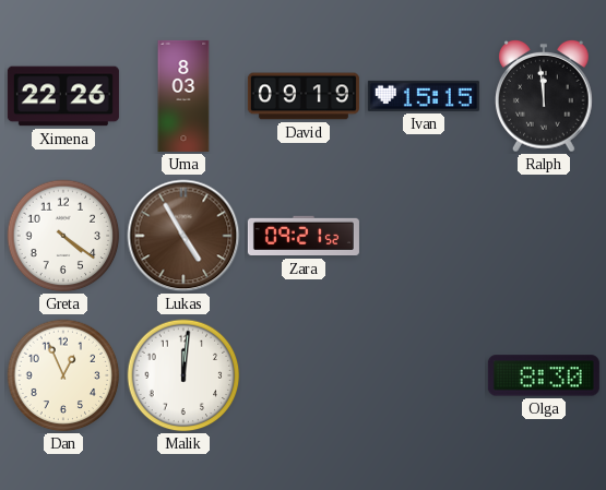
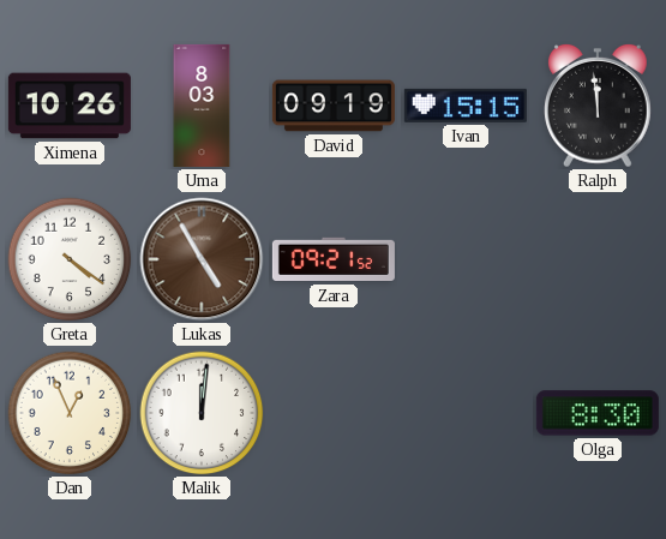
Ximena: 22:26 -> 10:26
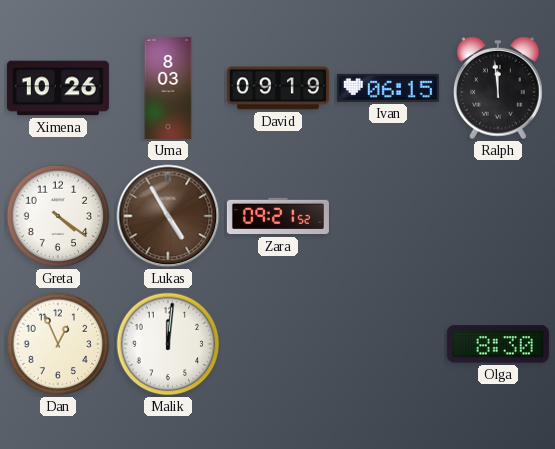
Ivan: 15:15 -> 06:15
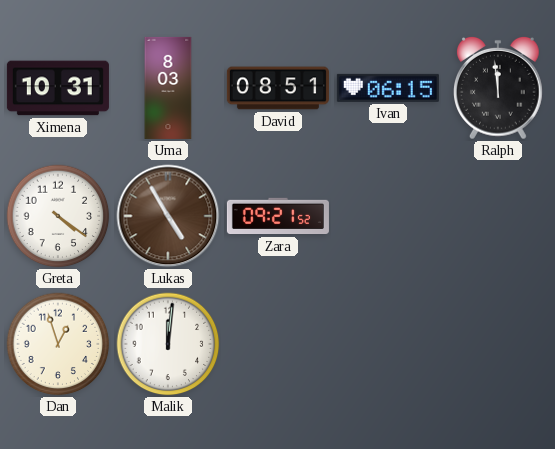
Ximena: 10:26 -> 10:31
David: 09:19 -> 08:51
Dan: 12:56 -> 12:57
Olga: 8:30 -> none
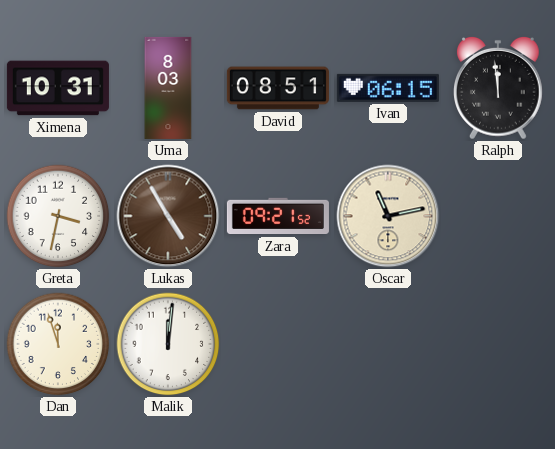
Greta: 4:21 -> 3:32
Oscar: none -> 11:13
Dan: 12:57 -> 11:57
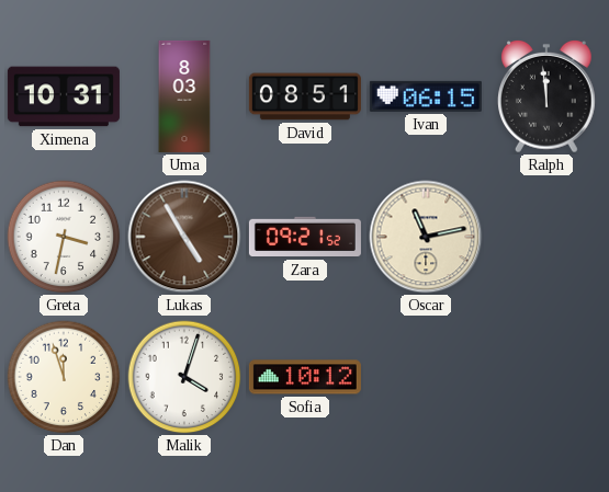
Malik: 12:01 -> 4:03
Sofia: none -> 10:12
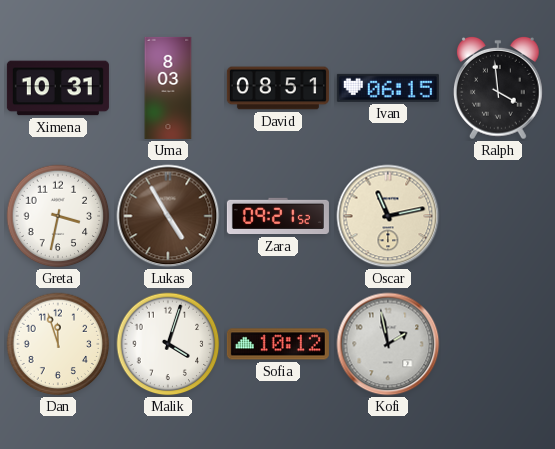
Ralph: 11:59 -> 3:59
Kofi: none -> 1:58
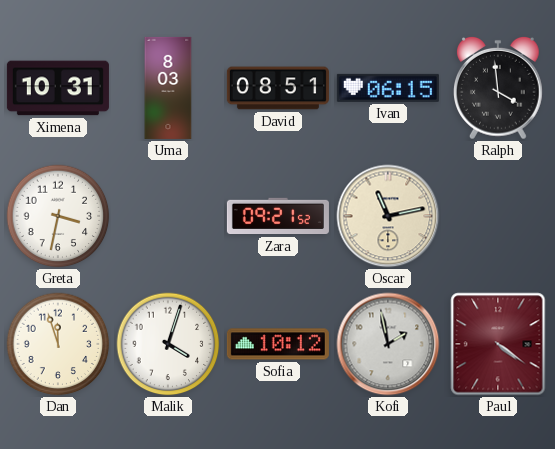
Lukas: 4:55 -> none
Paul: none -> 4:21
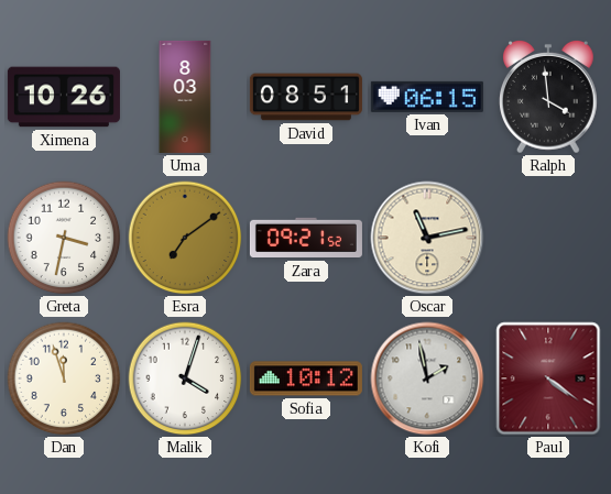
Ximena: 10:31 -> 10:26
Esra: none -> 7:09
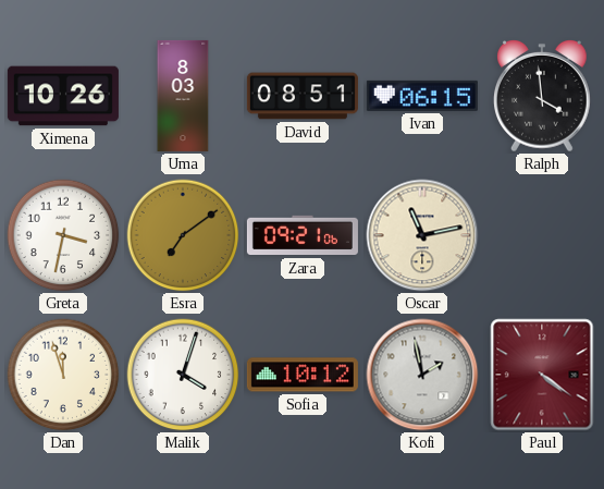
Zara: 09:21:52 -> 09:21:06
